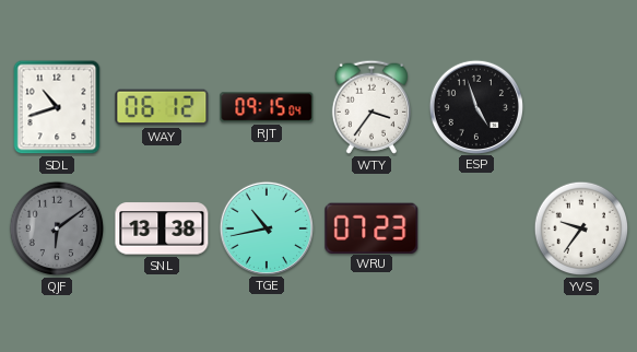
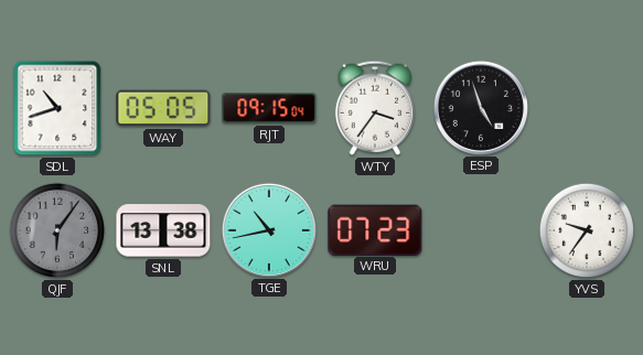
WAY: 06:12 -> 05:05
QJF: 6:09 -> 6:06
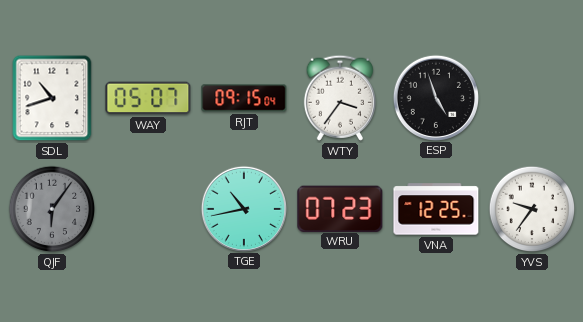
WAY: 05:05 -> 05:07
SNL: 13:38 -> none
VNA: none -> 12:25
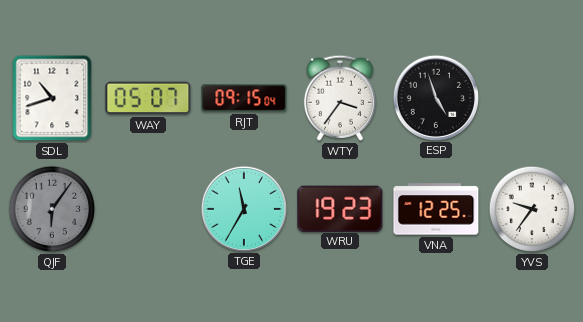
TGE: 10:43 -> 11:35
WRU: 07:23 -> 19:23
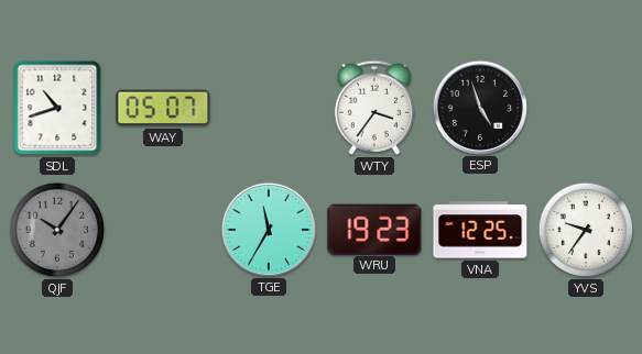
RJT: 09:15 -> none
QJF: 6:06 -> 10:06
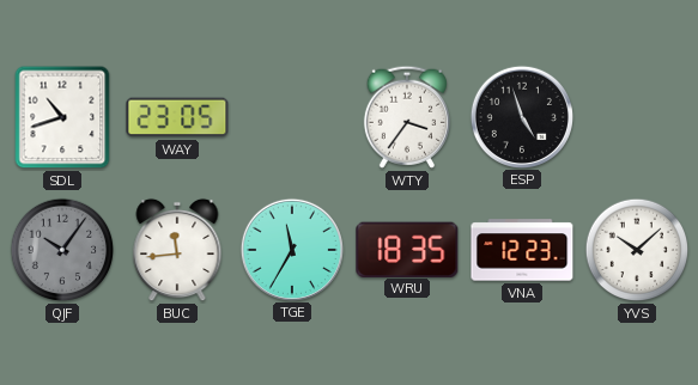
WAY: 05:07 -> 23:05
BUC: none -> 11:44
WRU: 19:23 -> 18:35
VNA: 12:25 -> 12:23
YVS: 9:36 -> 10:08
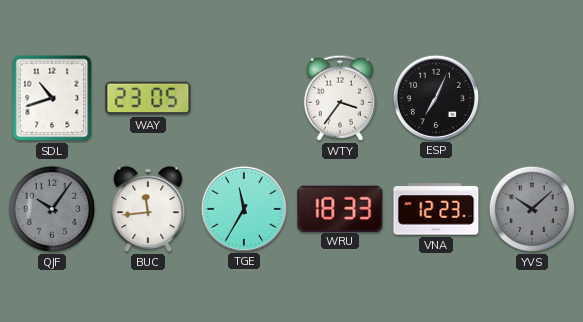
ESP: 4:57 -> 7:04
WRU: 18:35 -> 18:33
YVS dial: white -> grey
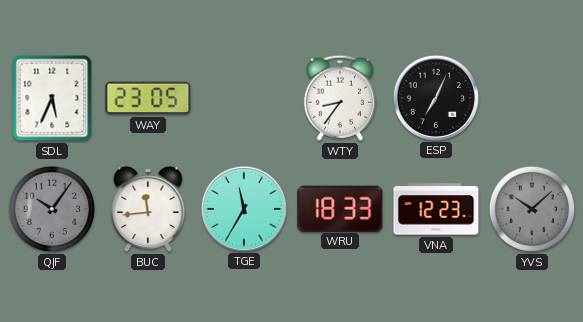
SDL: 10:42 -> 5:34
WTY: 3:36 -> 8:36
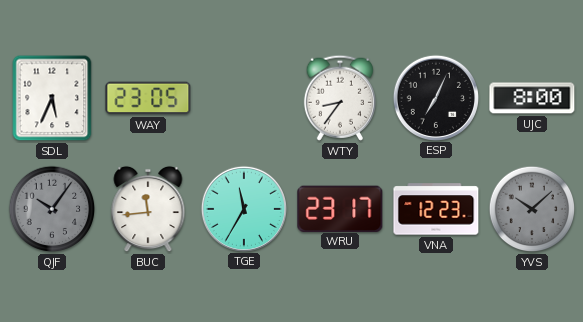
UJC: none -> 8:00
WRU: 18:33 -> 23:17
